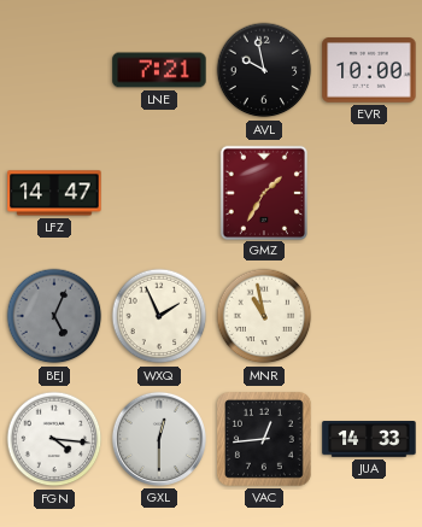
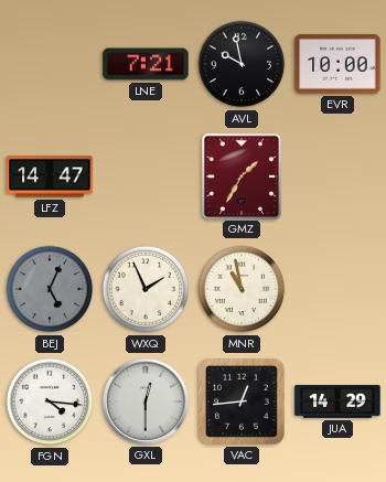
JUA: 14:33 -> 14:29
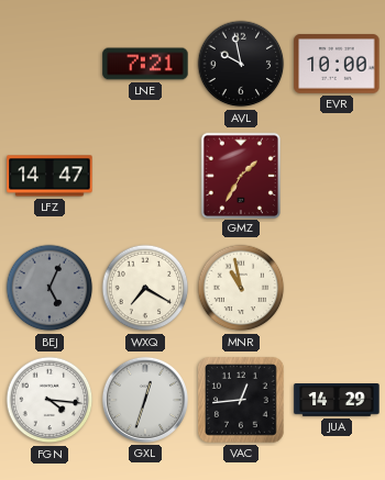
WXQ: 1:56 -> 7:20
GXL: 12:30 -> 12:33
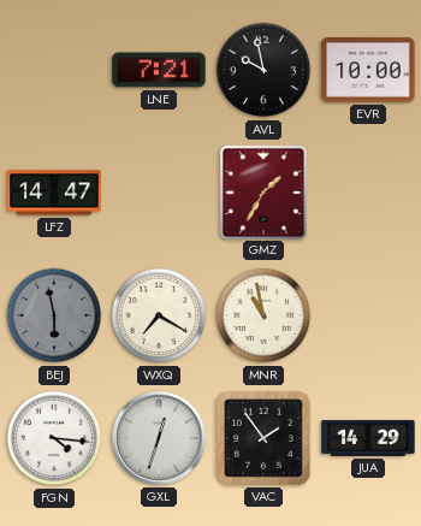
BEJ: 5:04 -> 5:58
VAC: 12:44 -> 1:54
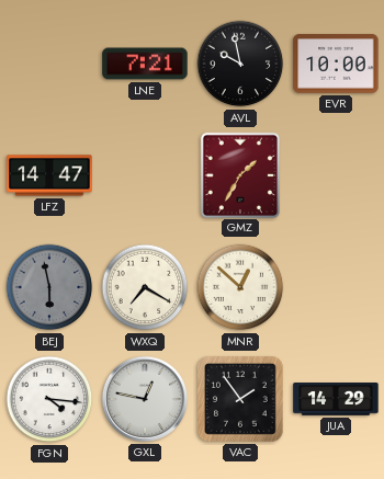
MNR: 10:58 -> 12:52
GXL: 12:33 -> 12:47
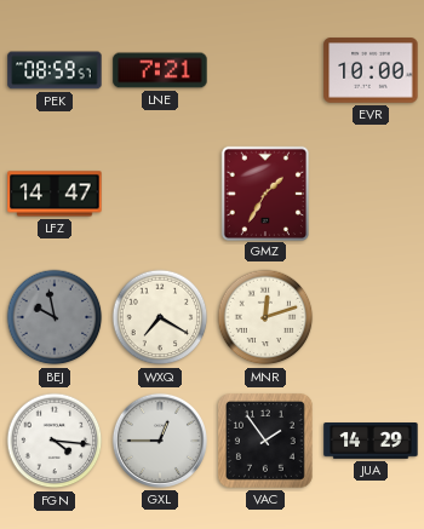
PEK: none -> 08:59
AVL: 9:58 -> none
BEJ: 5:58 -> 9:58
MNR: 12:52 -> 12:12
GXL: 12:47 -> 12:45
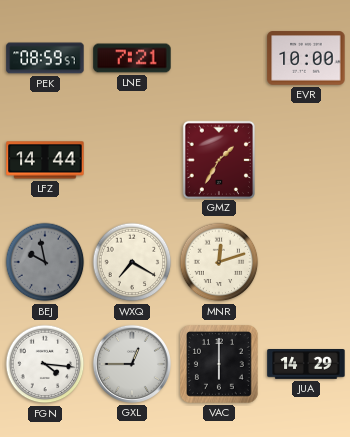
LFZ: 14:47 -> 14:44
VAC: 1:54 -> 6:00
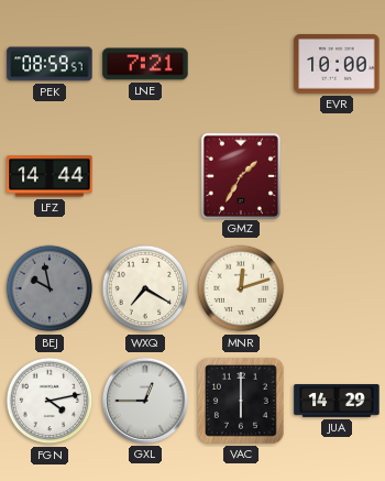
FGN: 4:16 -> 4:13
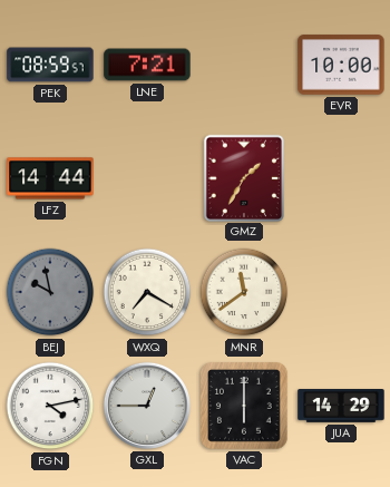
MNR: 12:12 -> 11:39
